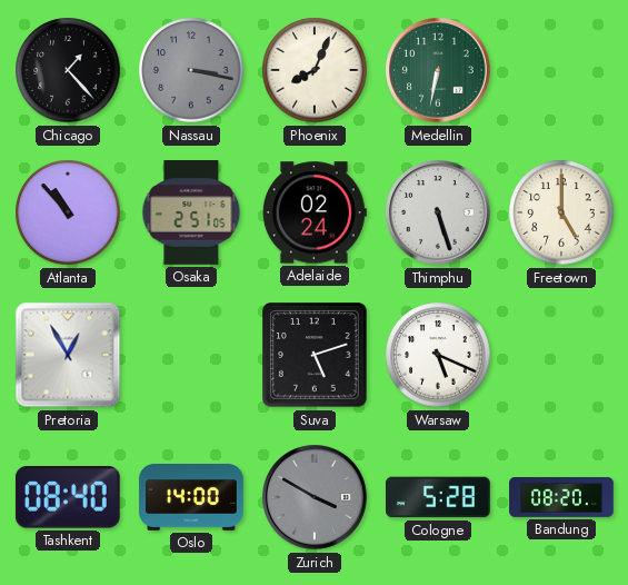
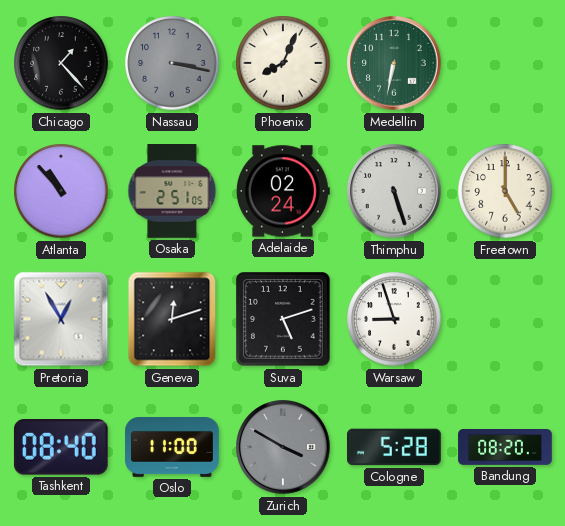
Geneva: none -> 12:12
Warsaw: 5:19 -> 8:57
Oslo: 14:00 -> 11:00
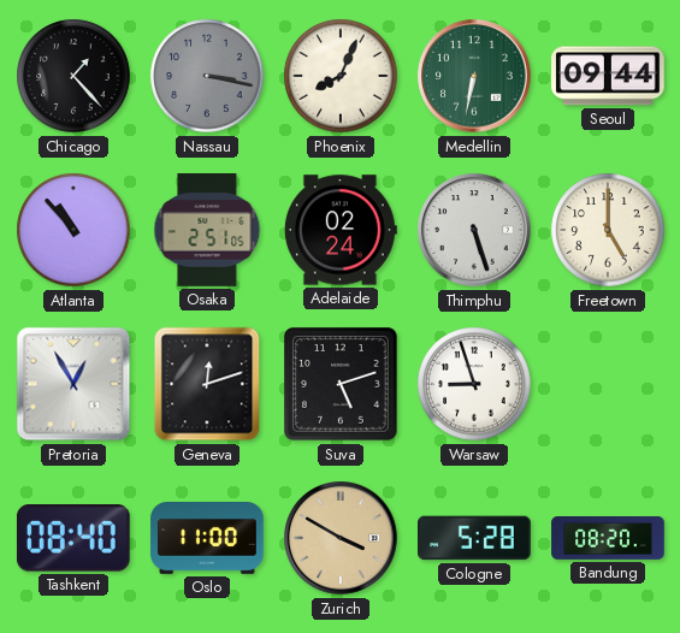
Seoul: none -> 09:44
Zurich dial: grey -> champagne
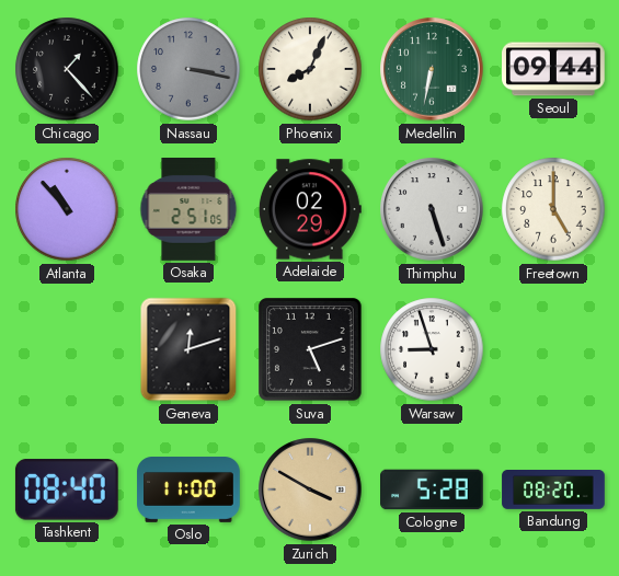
Adelaide: 02:24 -> 02:29
Pretoria: 12:55 -> none
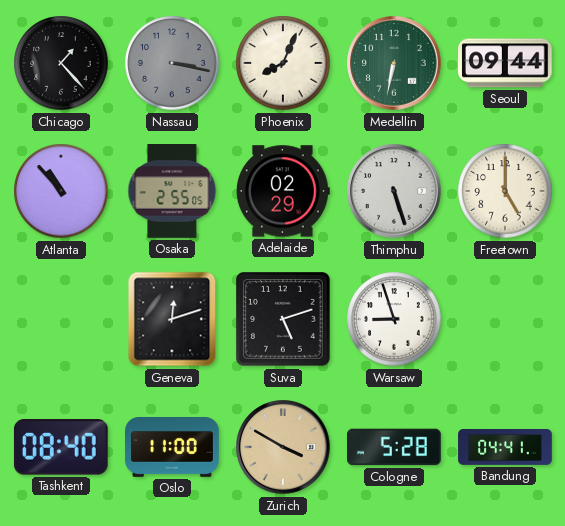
Osaka: 2:51 -> 2:55
Bandung: 08:20 -> 04:41
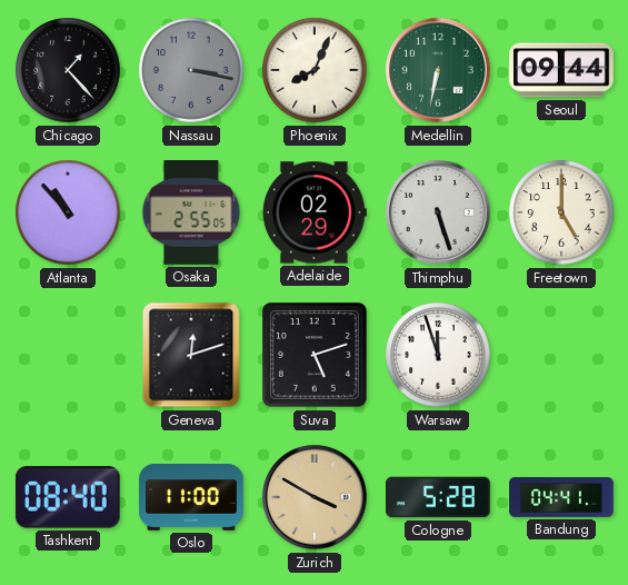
Warsaw: 8:57 -> 11:57
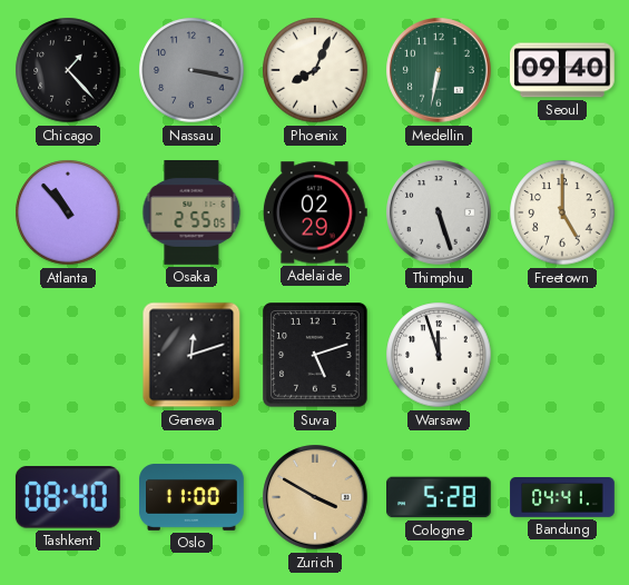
Seoul: 09:44 -> 09:40
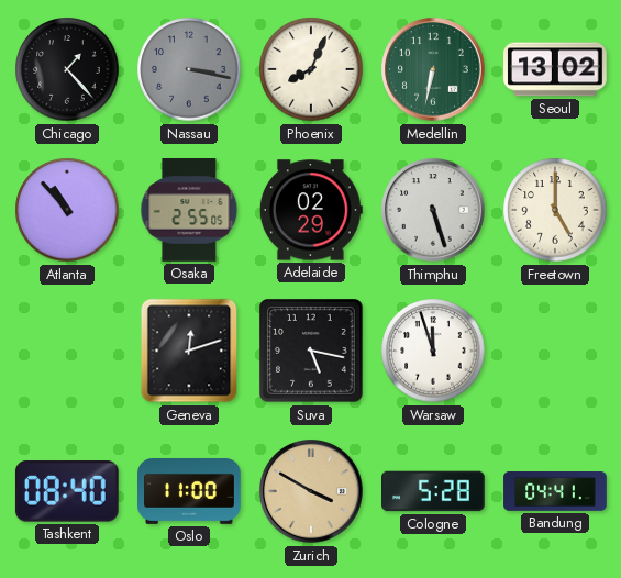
Seoul: 09:40 -> 13:02
Suva: 5:12 -> 5:17
